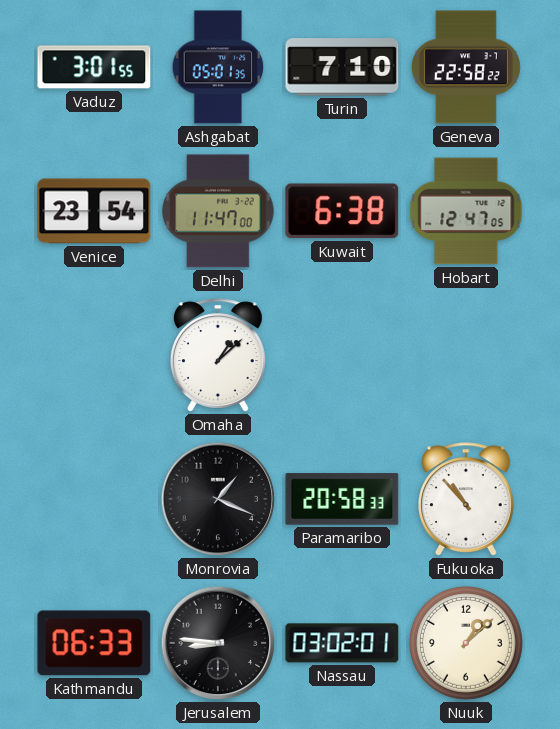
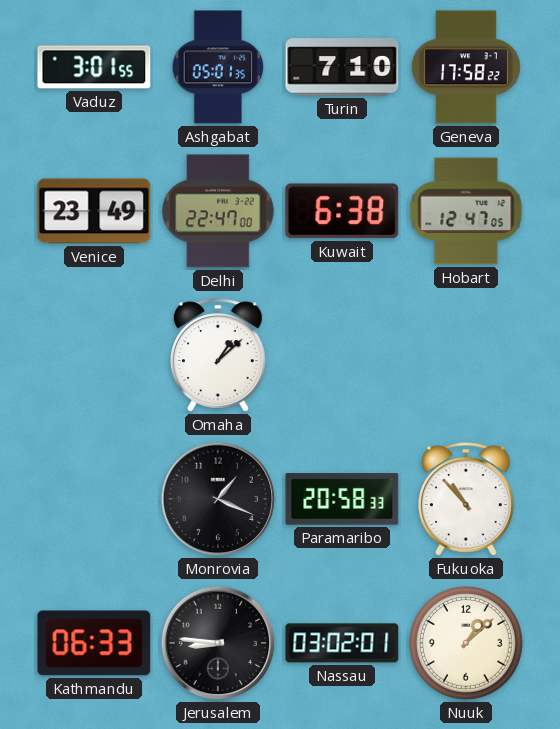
Geneva: 22:58 -> 17:58
Venice: 23:54 -> 23:49
Delhi: 11:47 -> 22:47
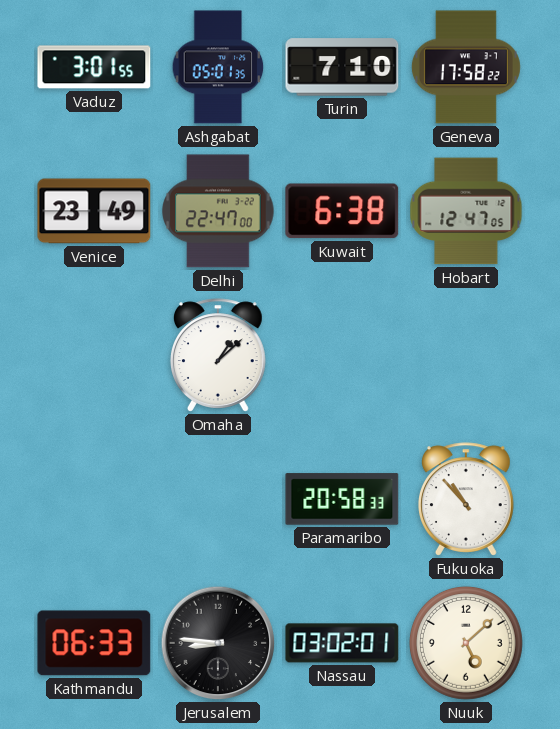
Monrovia: 1:19 -> none
Nuuk: 1:08 -> 5:08
